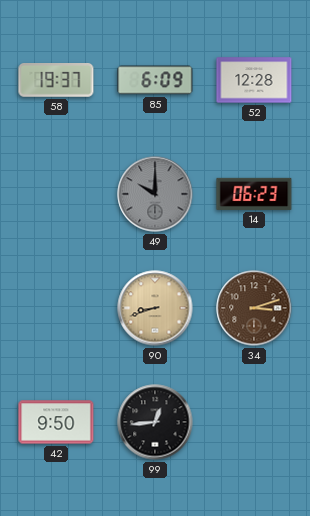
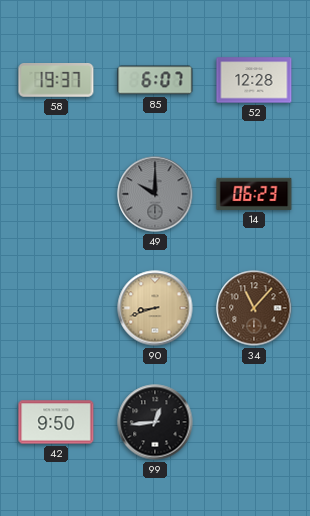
85: 6:09 -> 6:07
34: 3:12 -> 11:07
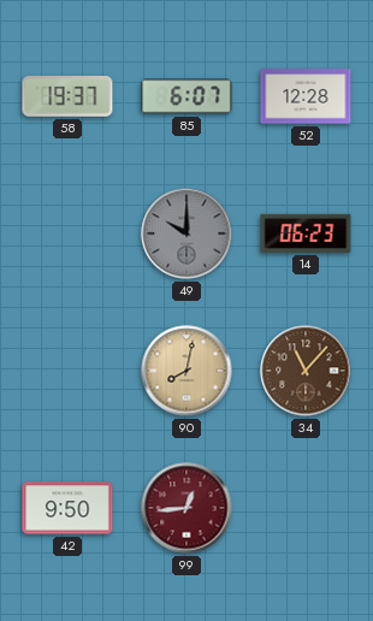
90: 8:42 -> 8:02
99 dial: black -> burgundy
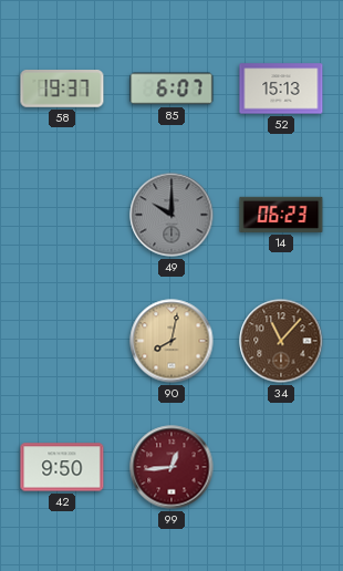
52: 12:28 -> 15:13
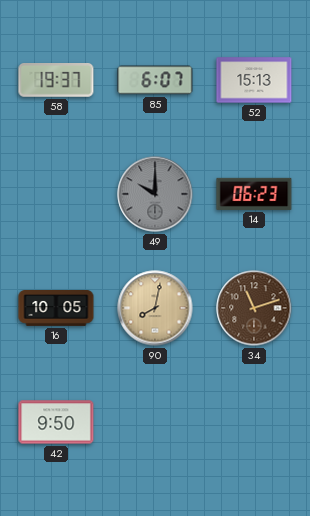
16: none -> 10:05
34: 11:07 -> 11:12
99: 12:44 -> none
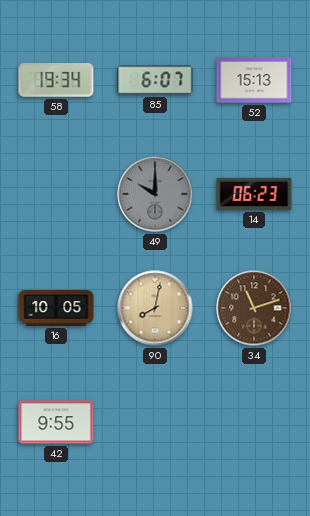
58: 19:37 -> 19:34
42: 9:50 -> 9:55
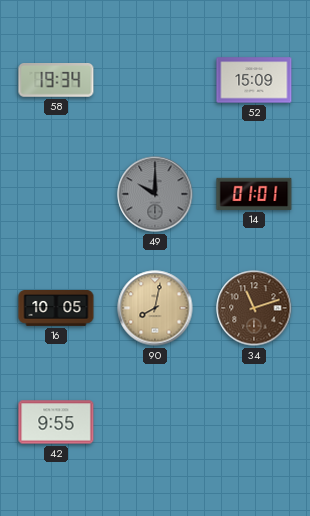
85: 6:07 -> none
52: 15:13 -> 15:09
14: 06:23 -> 01:01
